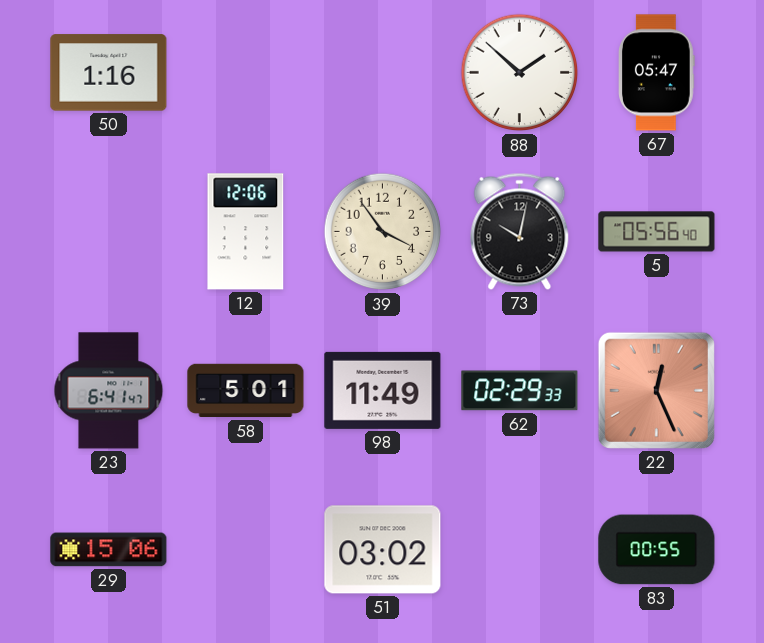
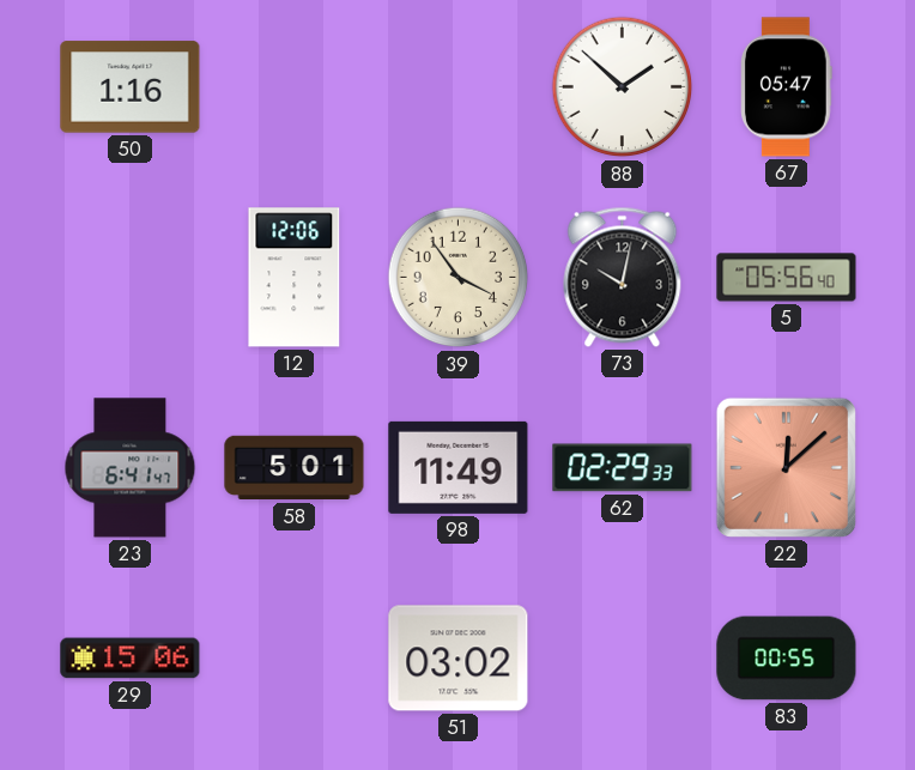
22: 12:26 -> 12:08
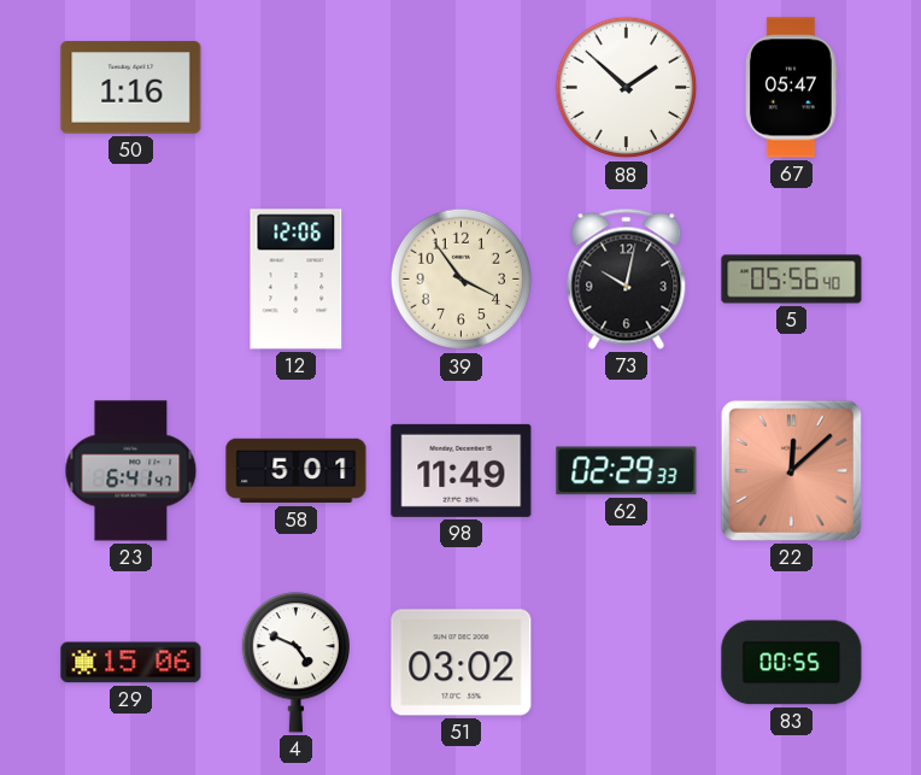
4: none -> 4:49
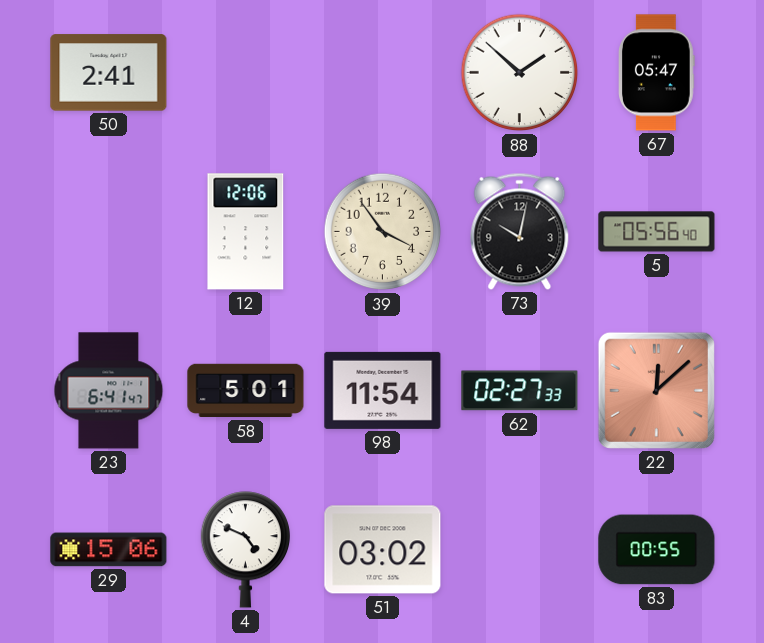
50: 1:16 -> 2:41
98: 11:49 -> 11:54
62: 02:29 -> 02:27
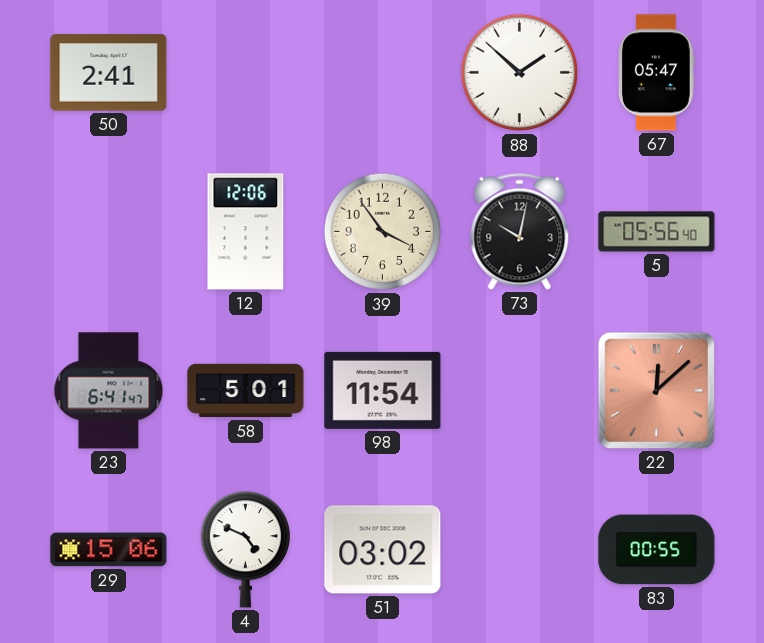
62: 02:27 -> none
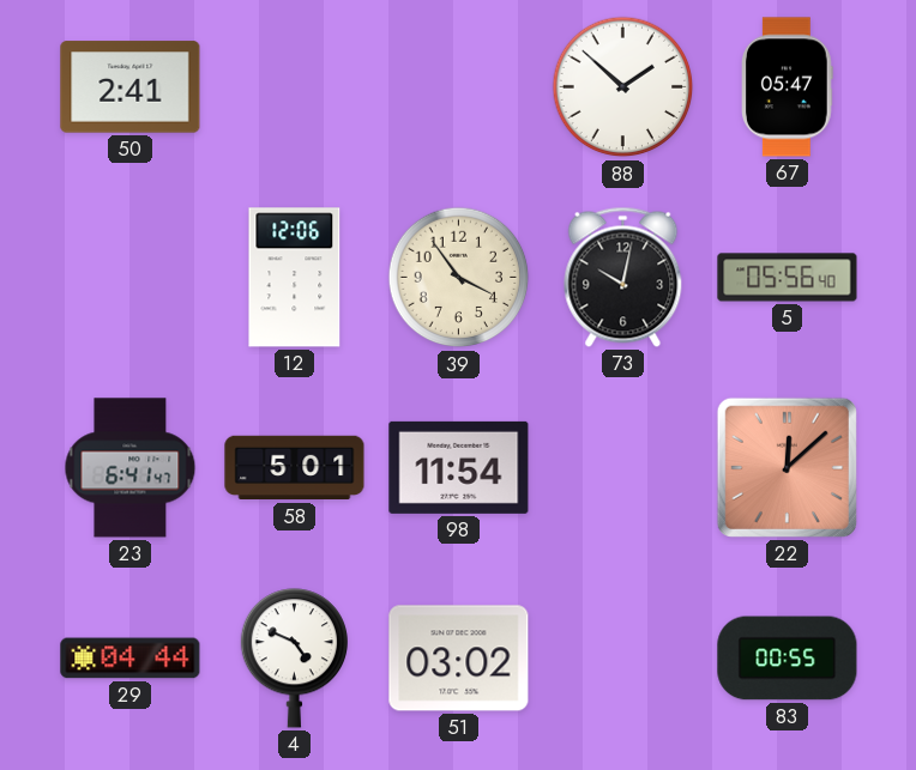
29: 15:06 -> 04:44
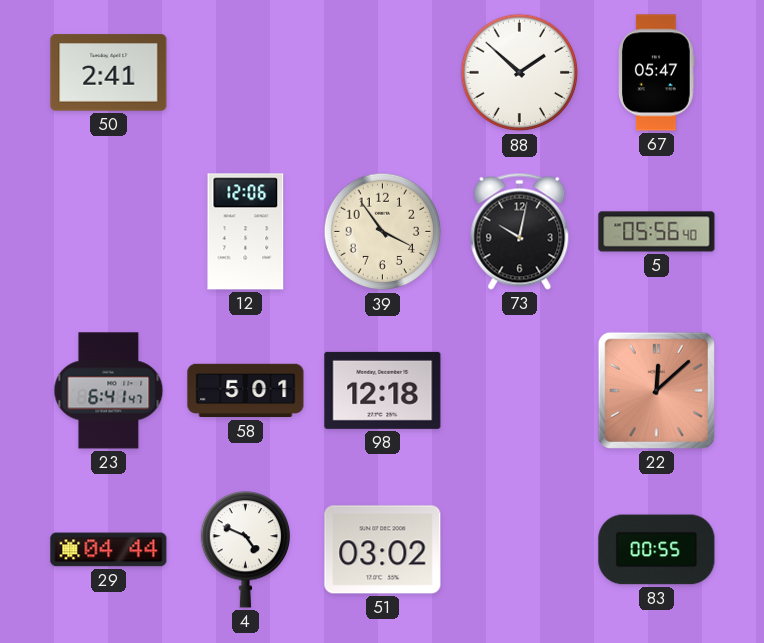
98: 11:54 -> 12:18
